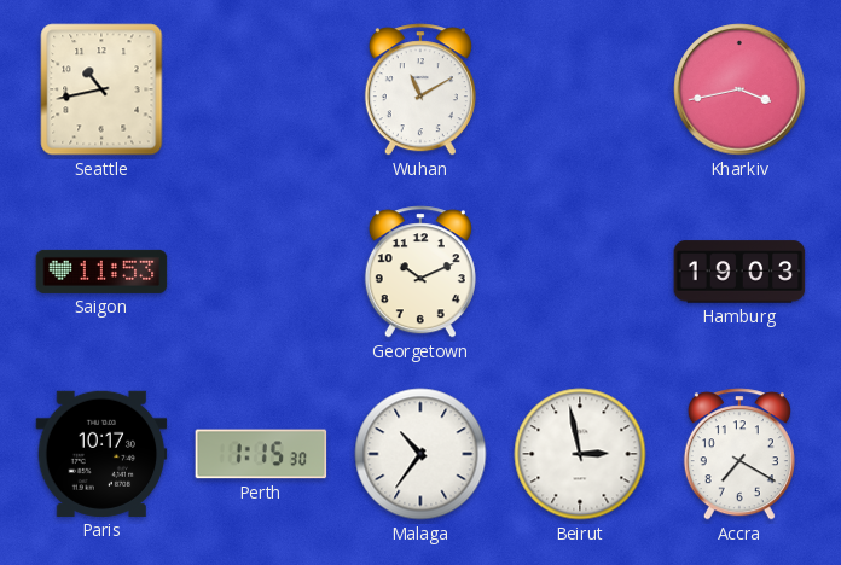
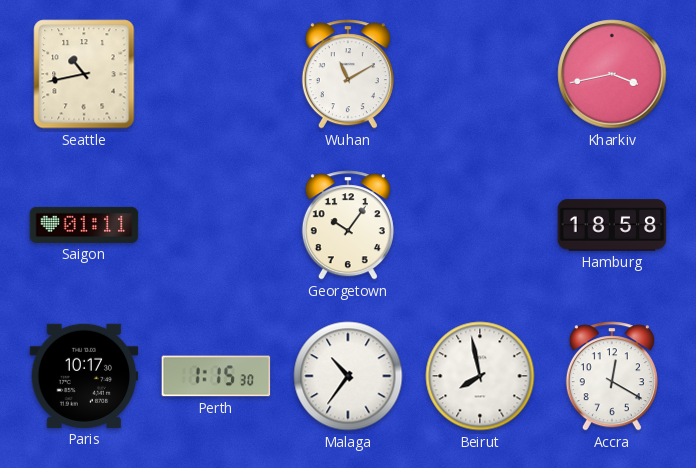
Saigon: 11:53 -> 01:11
Georgetown: 10:11 -> 10:06
Hamburg: 19:03 -> 18:58
Beirut: 2:58 -> 7:58
Accra: 7:20 -> 12:20
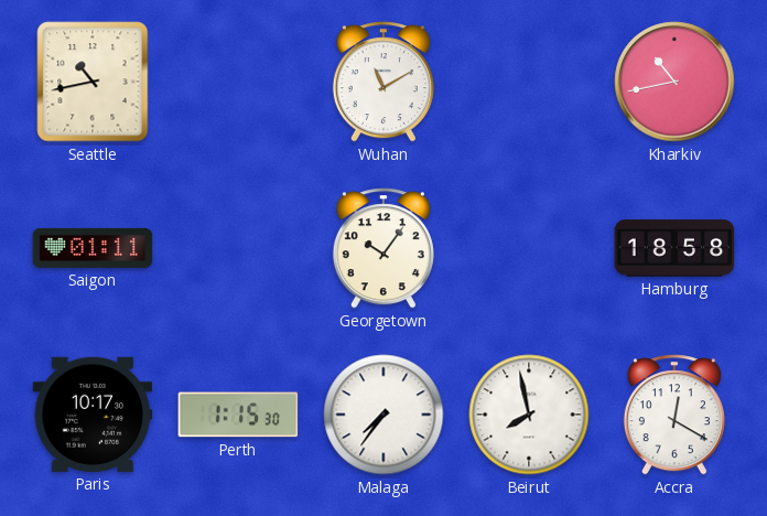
Kharkiv: 3:43 -> 10:43
Malaga: 10:36 -> 7:36
